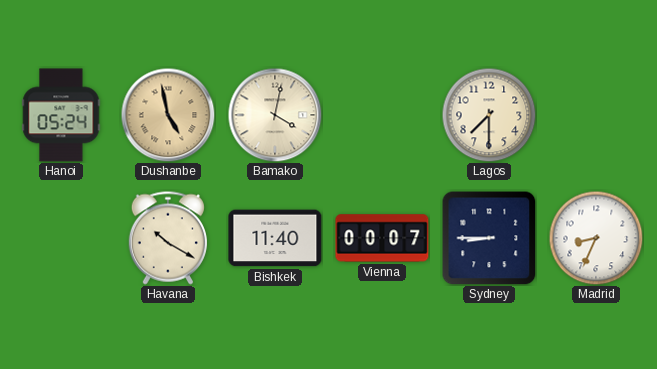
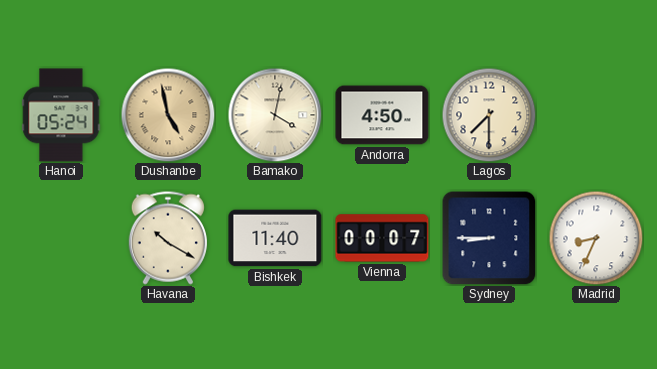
Andorra: none -> 4:50
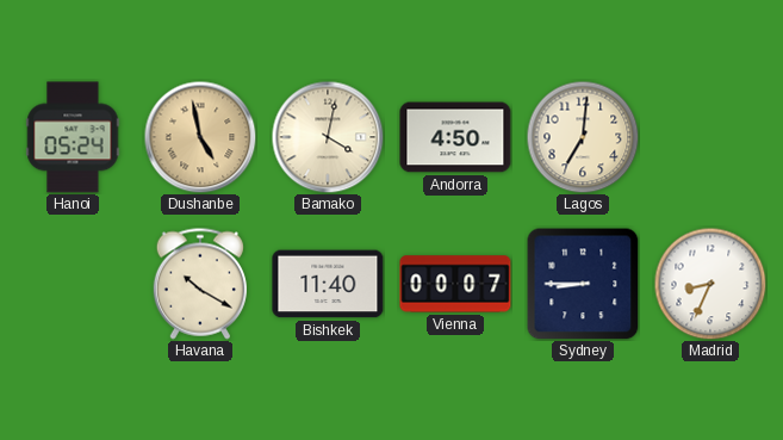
Lagos: 7:30 -> 7:01
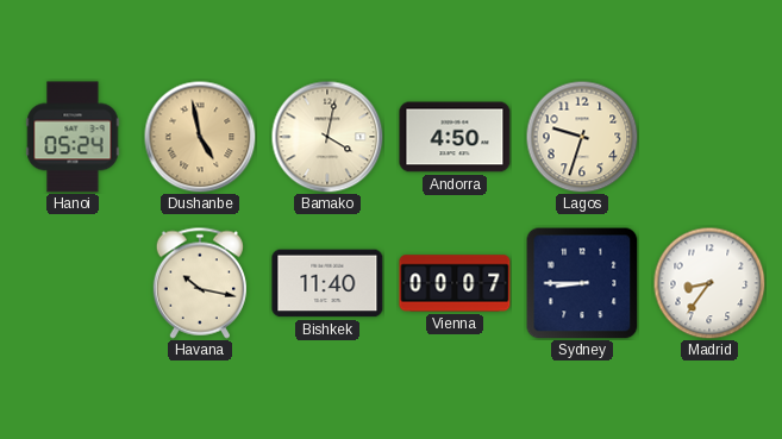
Lagos: 7:01 -> 9:33
Havana: 10:20 -> 10:17
Madrid: 8:34 -> 8:36
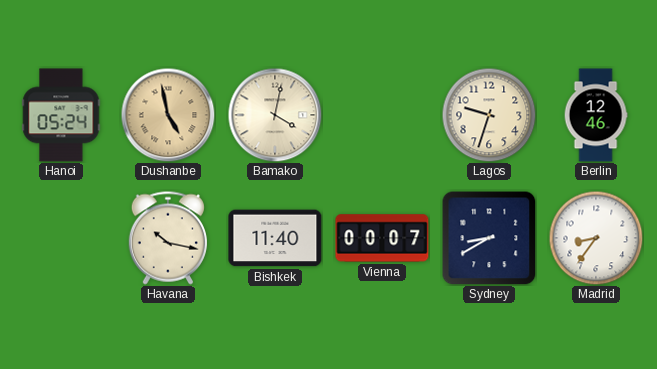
Andorra: 4:50 -> none
Berlin: none -> 12:46
Sydney: 8:45 -> 8:40
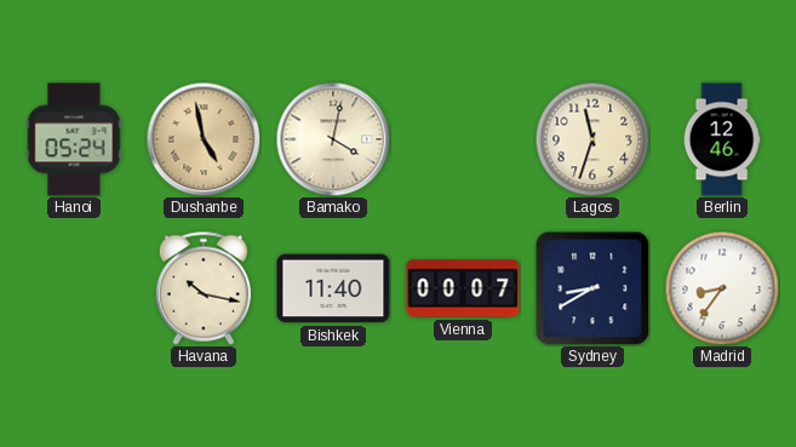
Lagos: 9:33 -> 11:33
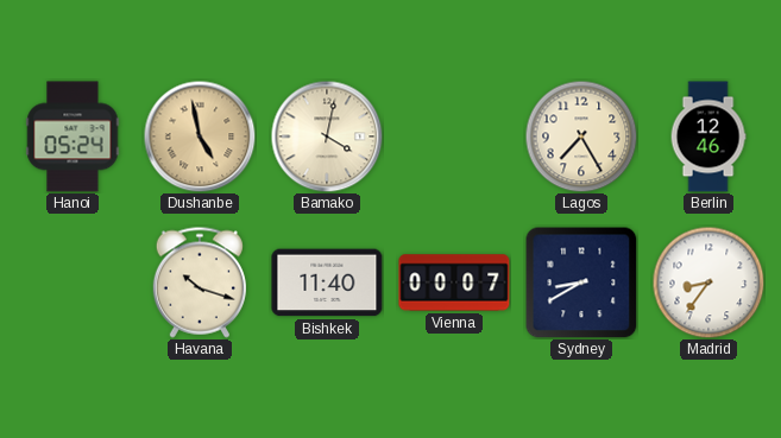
Lagos: 11:33 -> 7:25
Havana: 10:17 -> 10:18
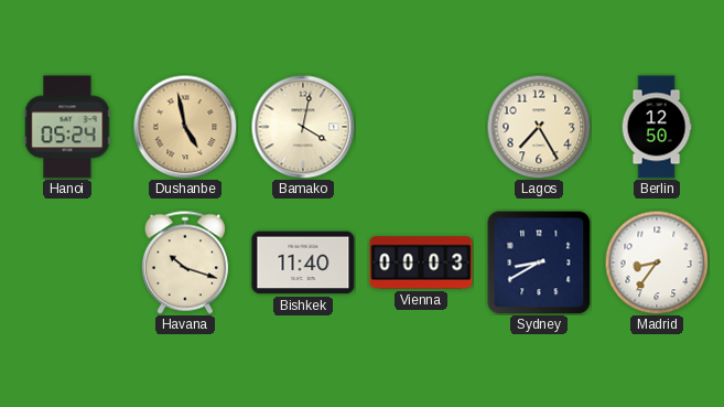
Berlin: 12:46 -> 12:50
Vienna: 00:07 -> 00:03
